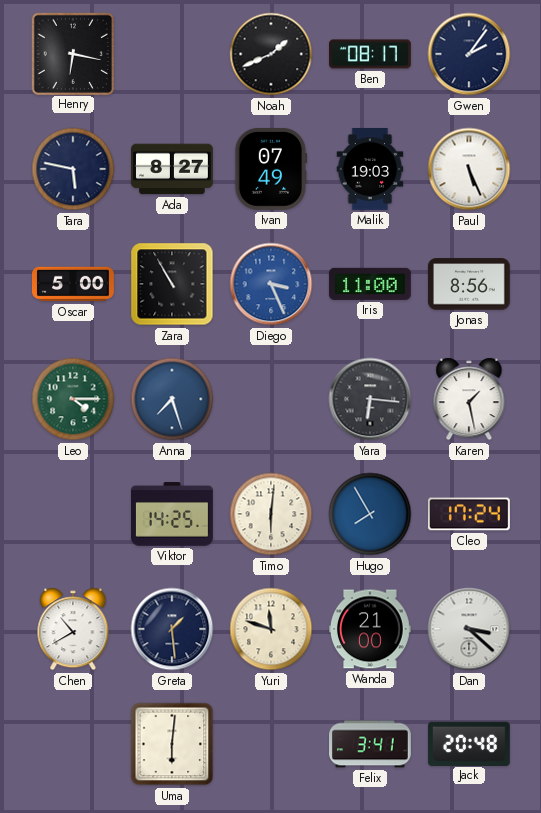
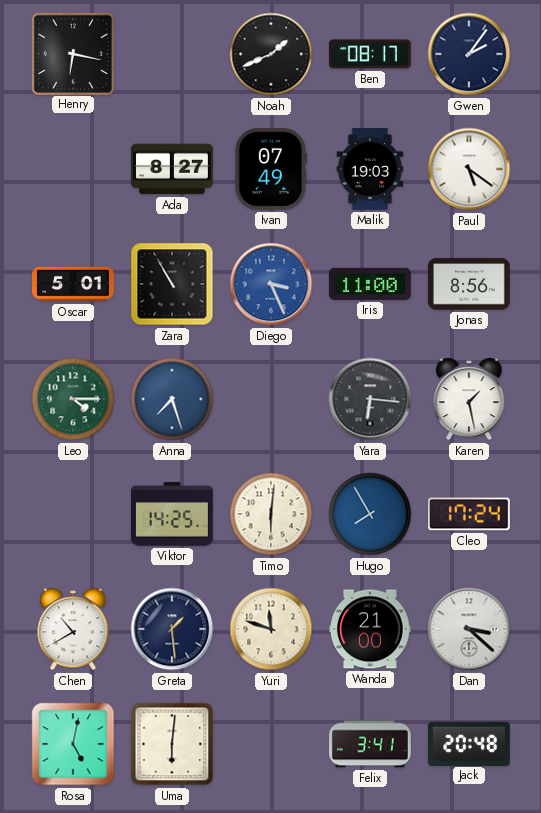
Tara: 5:47 -> none
Paul: 5:26 -> 5:21
Oscar: 5:00 -> 5:01
Rosa: none -> 5:02
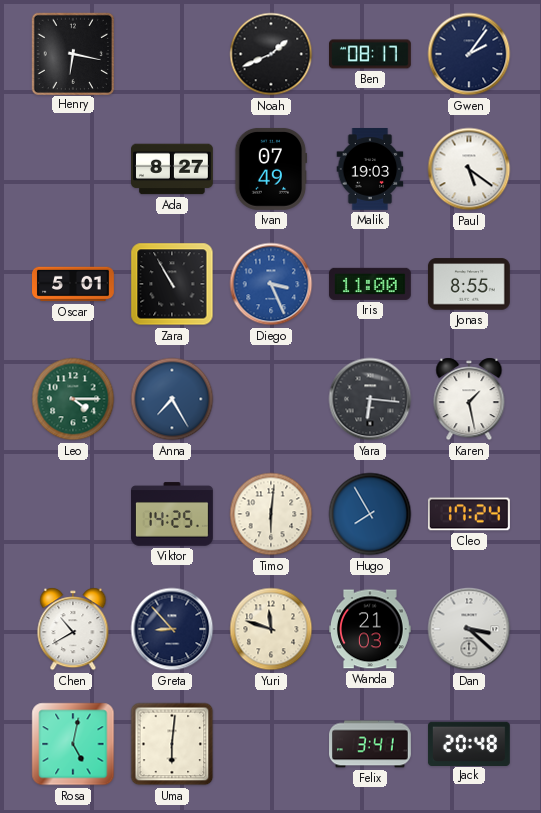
Jonas: 8:56 -> 8:55
Anna: 7:27 -> 7:25
Greta: 1:29 -> 8:53
Wanda: 21:00 -> 21:03
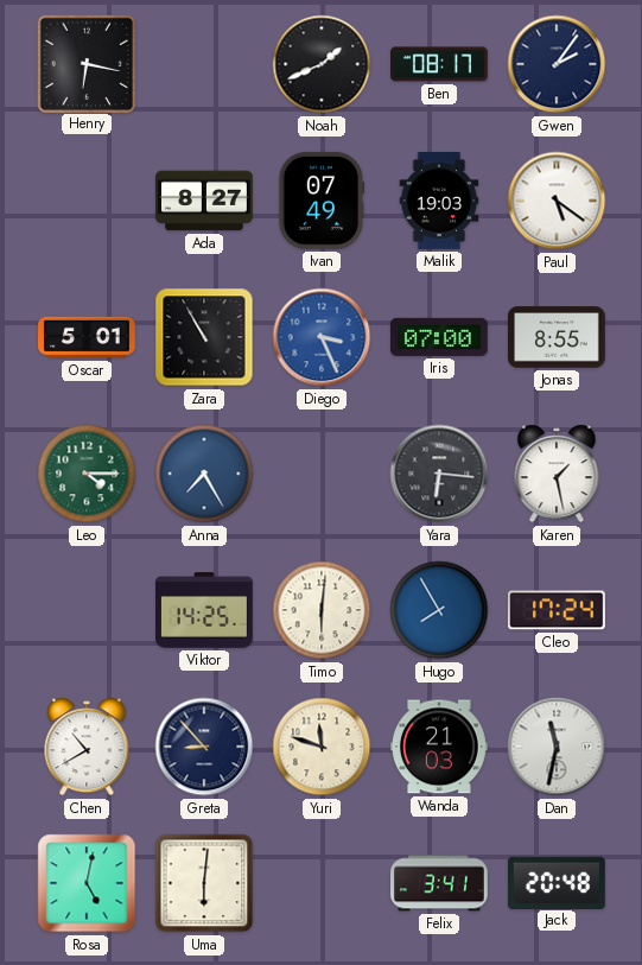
Iris: 11:00 -> 07:00
Dan: 3:22 -> 11:32
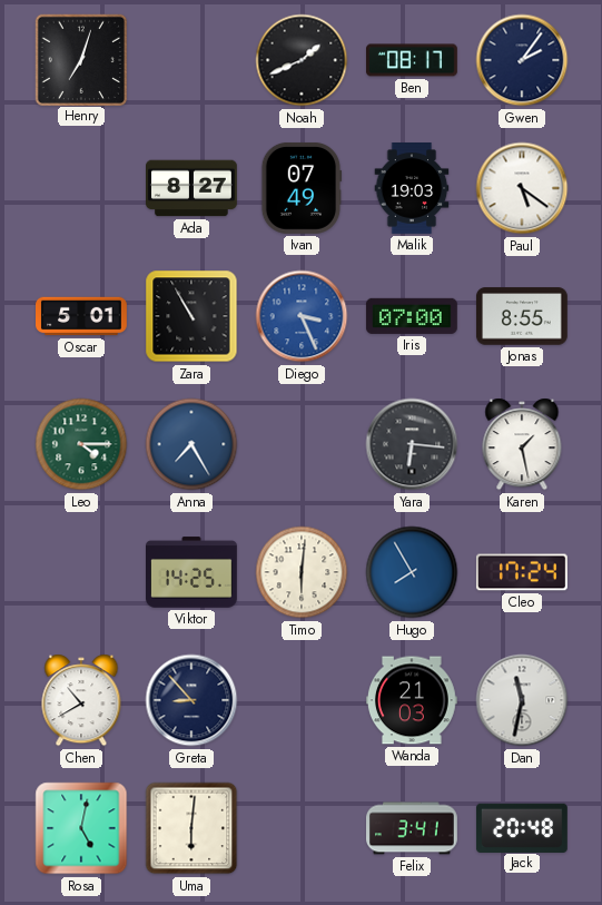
Henry: 6:17 -> 7:03
Yuri: 11:48 -> none
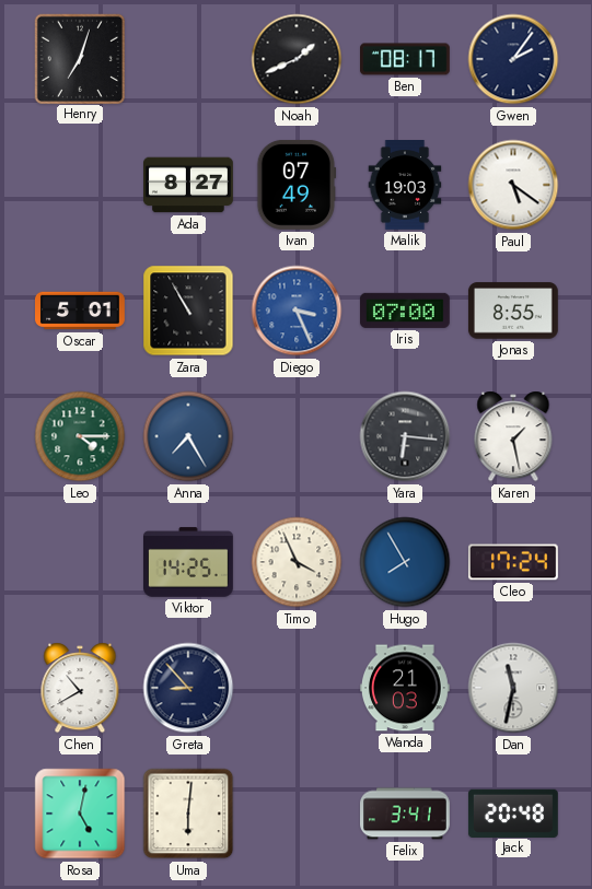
Timo: 6:01 -> 3:56
